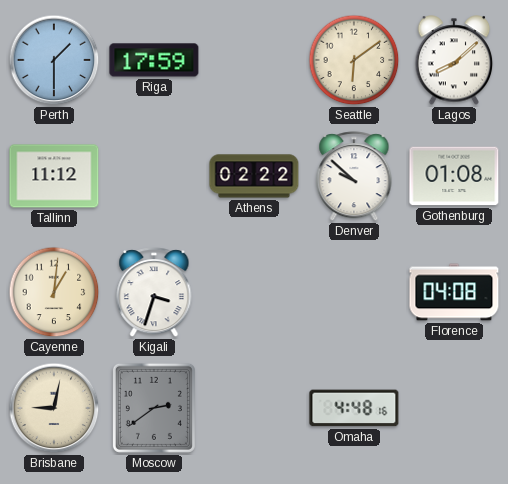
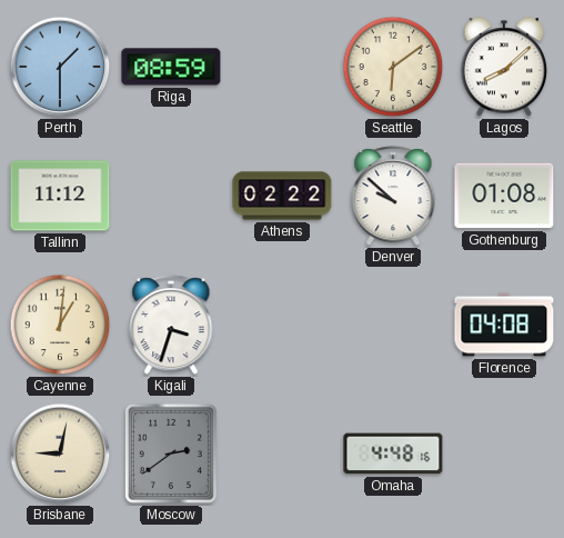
Riga: 17:59 -> 08:59
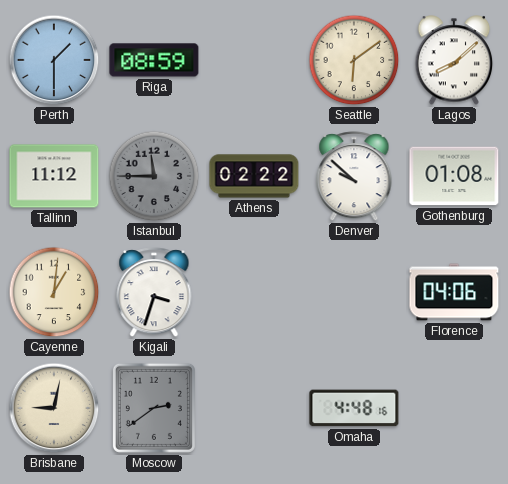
Istanbul: none -> 11:45
Florence: 04:08 -> 04:06
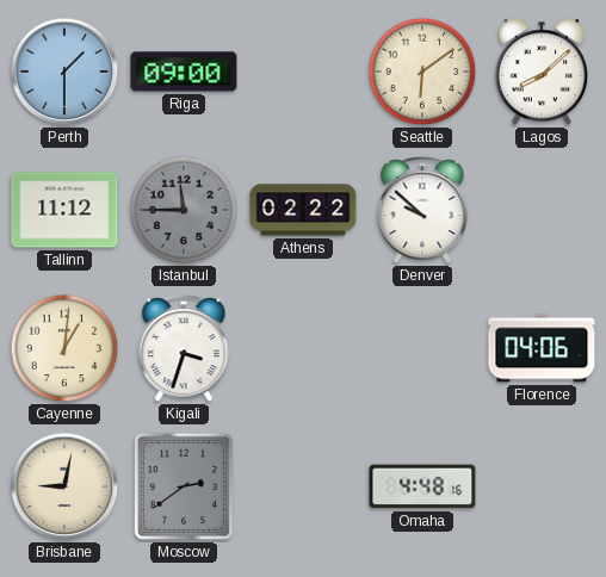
Riga: 08:59 -> 09:00
Gothenburg: 01:08 -> none
